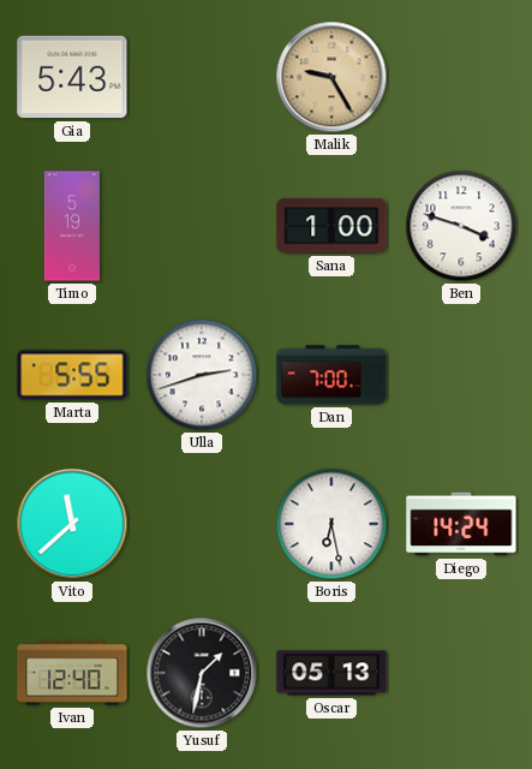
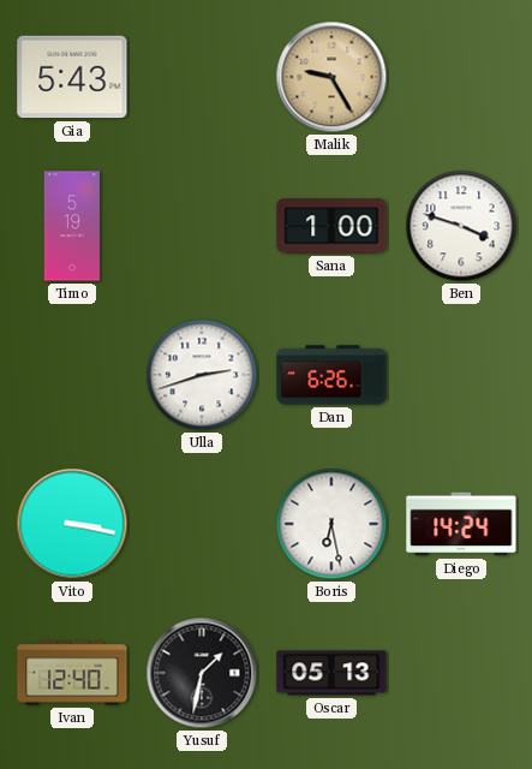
Marta: 5:55 -> none
Dan: 7:00 -> 6:26
Vito: 11:38 -> 3:17
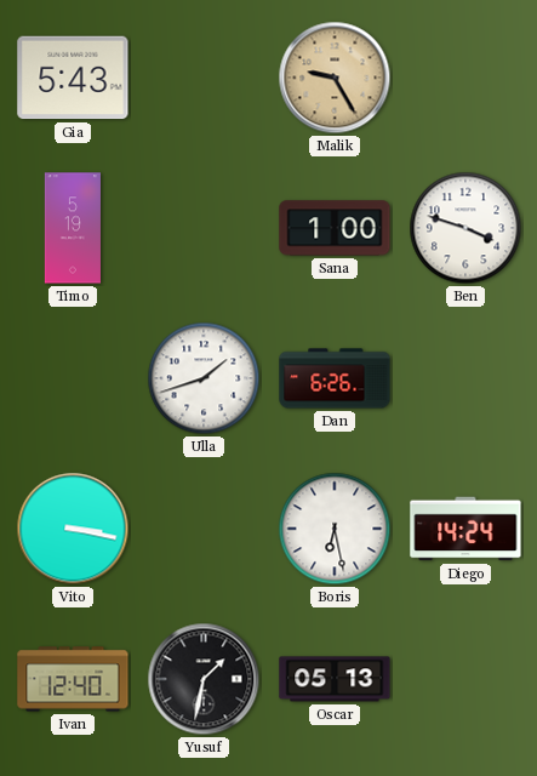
Ulla: 2:42 -> 1:42
